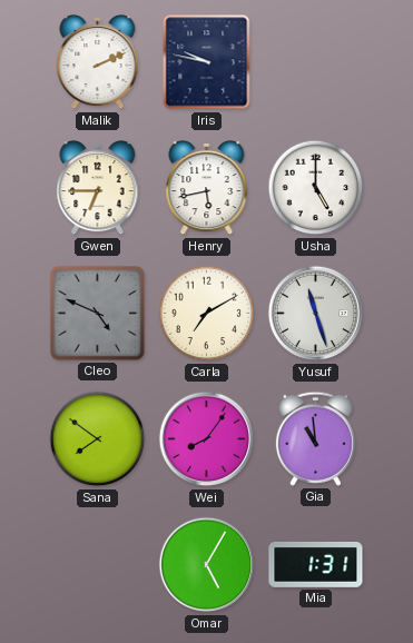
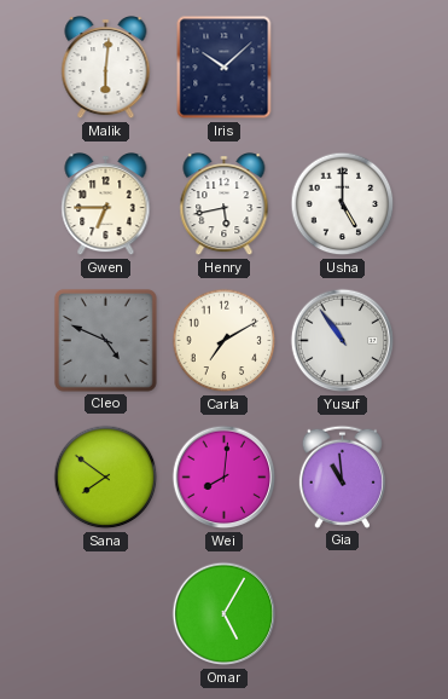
Malik: 2:11 -> 6:01
Iris: 9:47 -> 10:08
Yusuf: 11:27 -> 10:54
Wei: 8:06 -> 8:01
Mia: 1:31 -> none
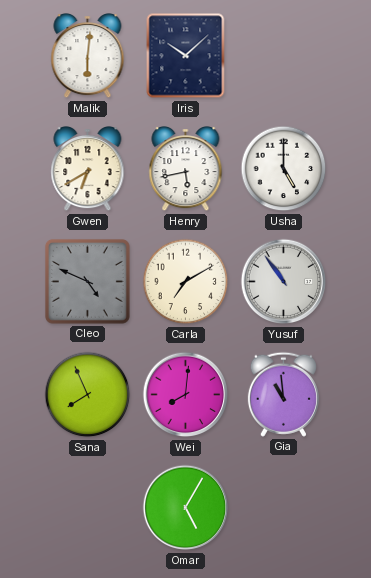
Gwen: 6:45 -> 6:40
Sana: 7:51 -> 7:56
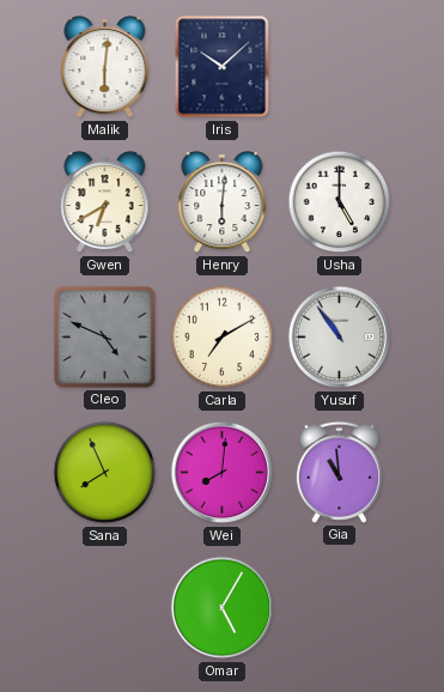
Henry: 5:43 -> 6:01
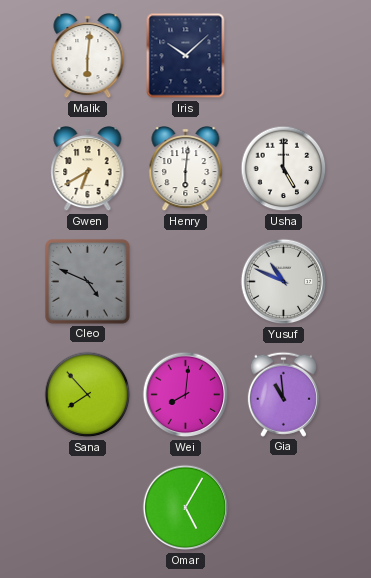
Carla: 7:10 -> none
Yusuf: 10:54 -> 10:49
Sana: 7:56 -> 7:53
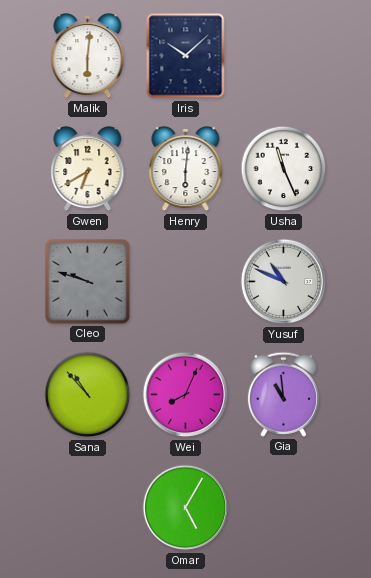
Usha: 5:00 -> 11:26
Cleo: 4:49 -> 9:48
Sana: 7:53 -> 10:53
Wei: 8:01 -> 8:04
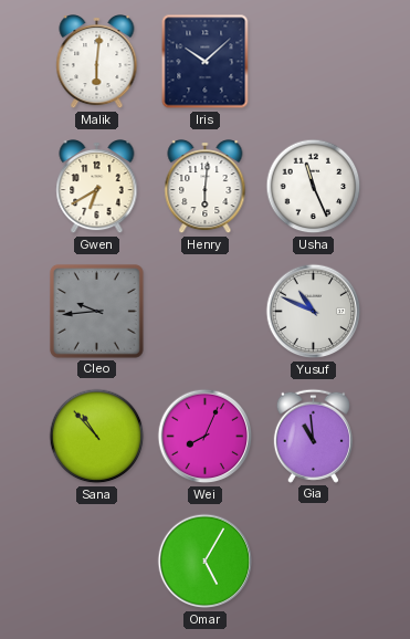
Cleo: 9:48 -> 9:44
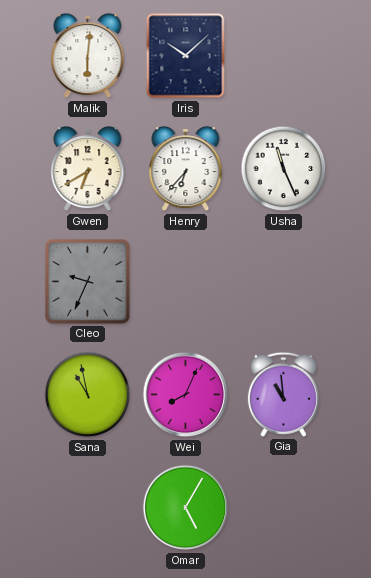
Henry: 6:01 -> 6:37
Cleo: 9:44 -> 9:34
Yusuf: 10:49 -> none
Sana: 10:53 -> 10:58
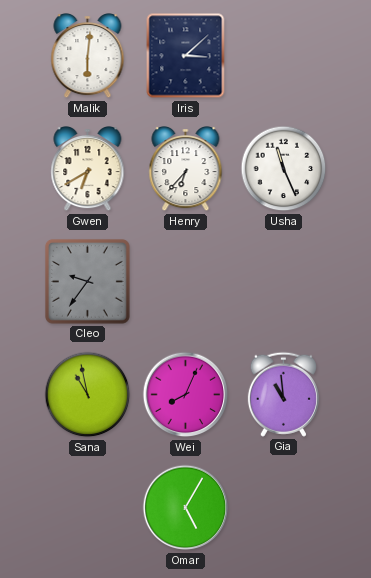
Iris: 10:08 -> 3:08
Cleo: 9:34 -> 9:36
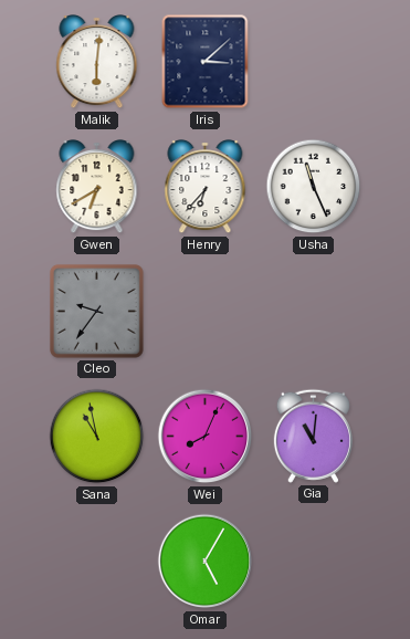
Gia: 10:59 -> 11:01
